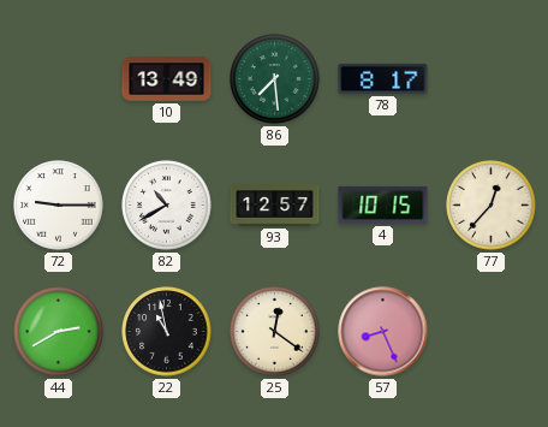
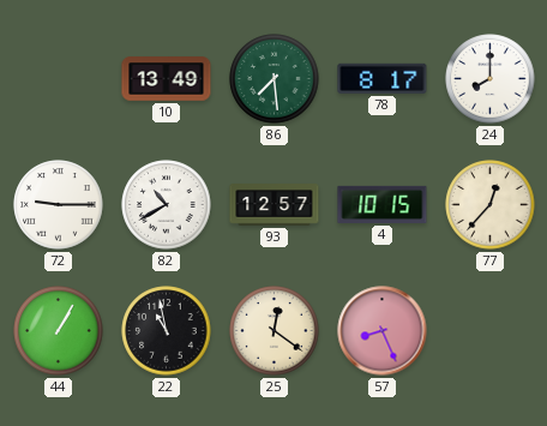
24: none -> 8:00
44: 2:40 -> 1:05
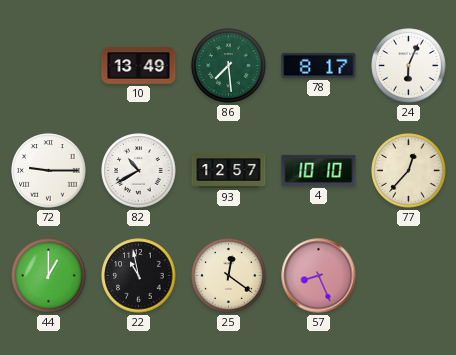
24: 8:00 -> 6:04
4: 10:15 -> 10:10
44: 1:05 -> 1:00
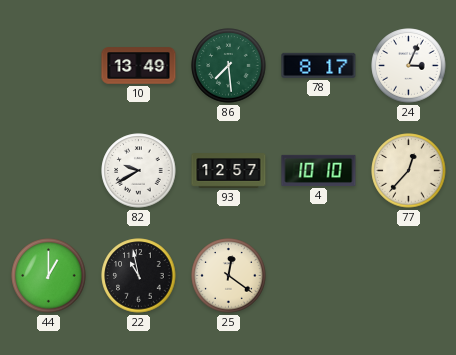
24: 6:04 -> 3:04
72: 9:15 -> none
82: 10:40 -> 9:40
57: 8:26 -> none
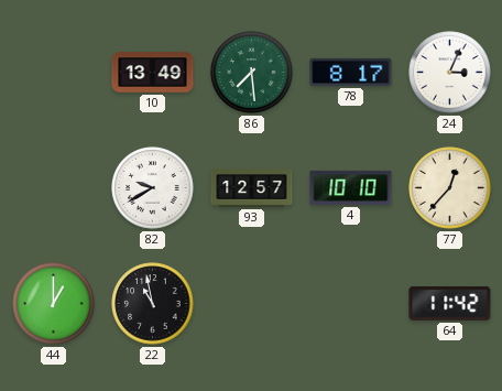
25: 12:21 -> none
64: none -> 11:42
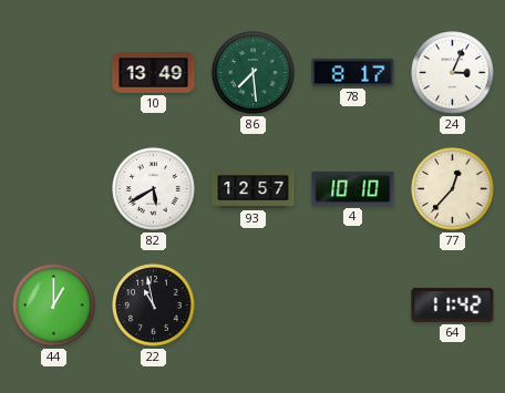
82: 9:40 -> 5:40
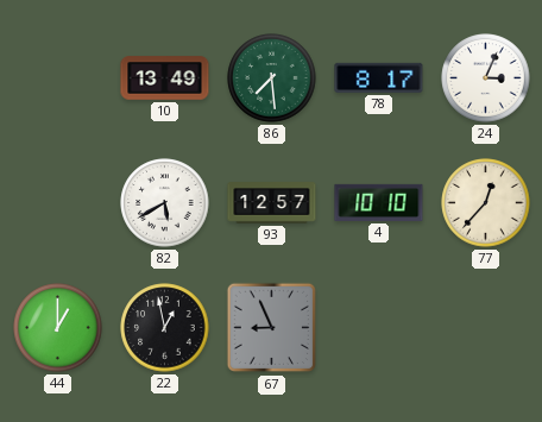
22: 10:58 -> 12:58
67: none -> 8:56
64: 11:42 -> none
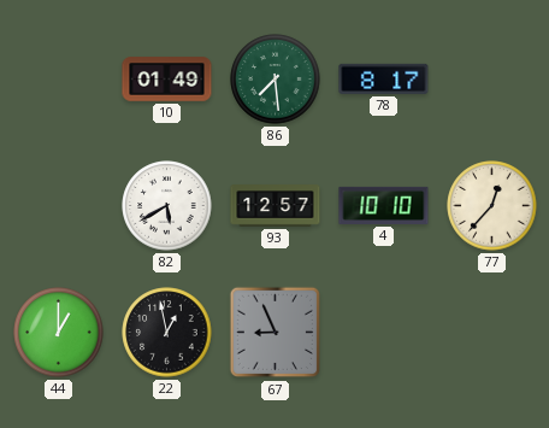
10: 13:49 -> 01:49
24: 3:04 -> none
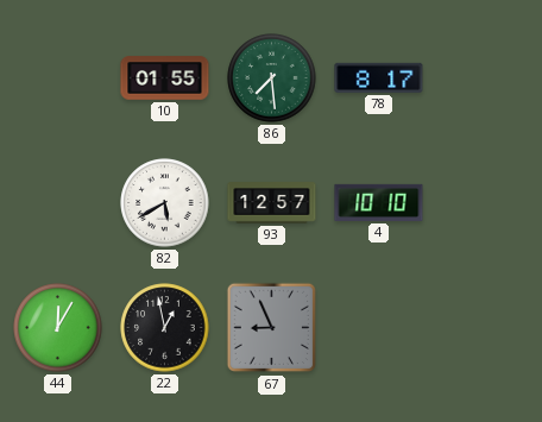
10: 01:49 -> 01:55
77: 12:37 -> none
44: 1:00 -> 12:05
